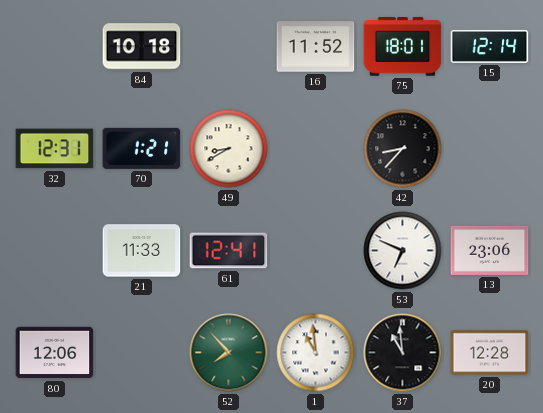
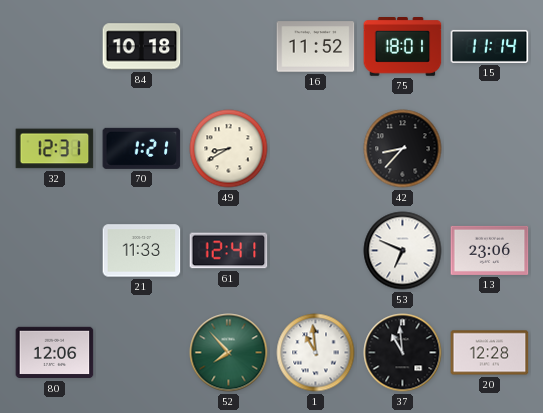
15: 12:14 -> 11:14
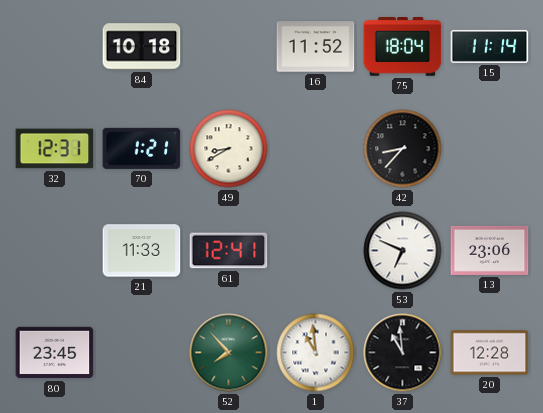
75: 18:01 -> 18:04
80: 12:06 -> 23:45
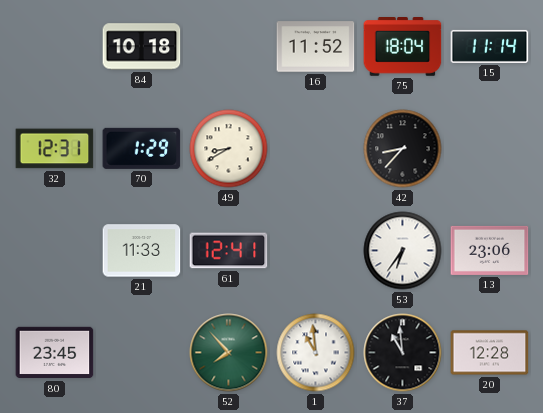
70: 1:21 -> 1:29
53: 6:49 -> 6:36
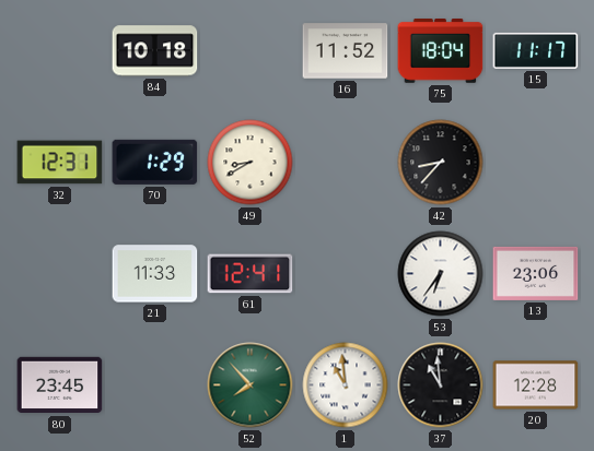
15: 11:14 -> 11:17
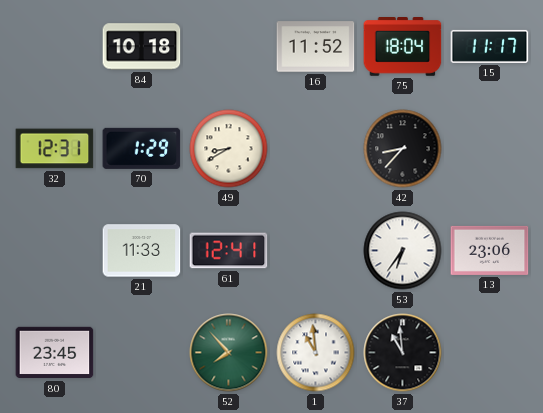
20: 12:28 -> none
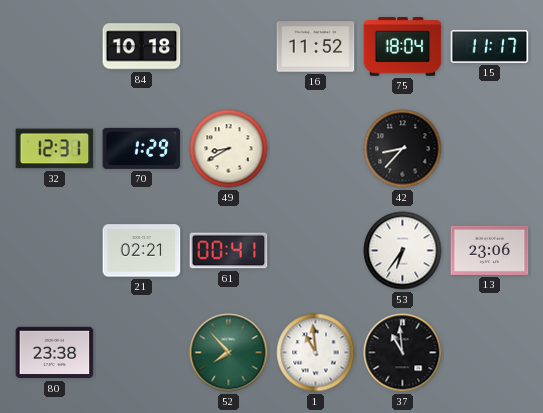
21: 11:33 -> 02:21
61: 12:41 -> 00:41
80: 23:45 -> 23:38
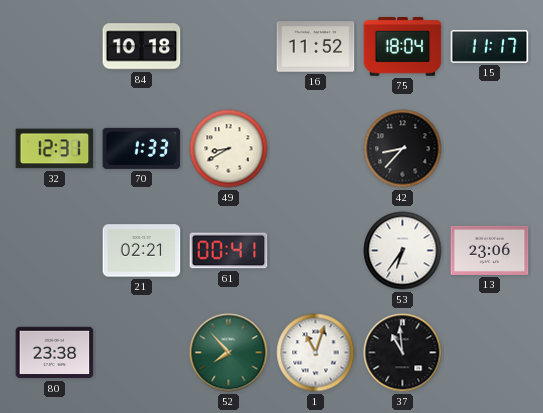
70: 1:29 -> 1:33
1: 10:59 -> 11:03
